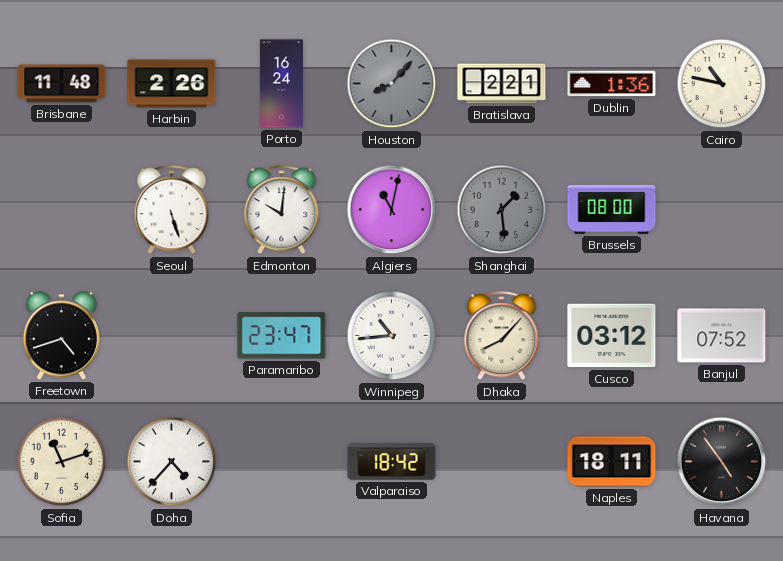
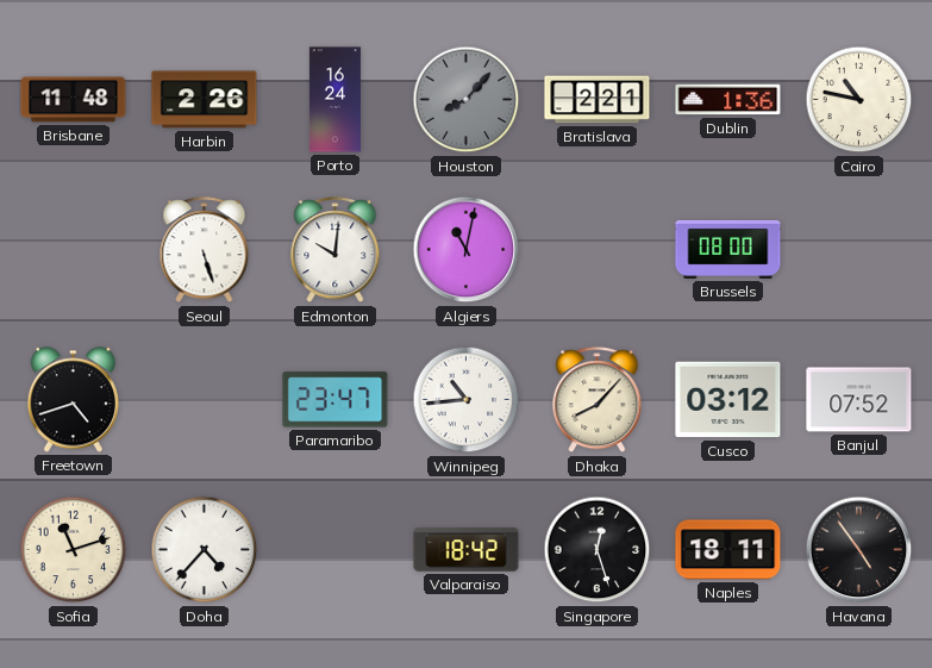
Shanghai: 1:29 -> none
Singapore: none -> 12:27
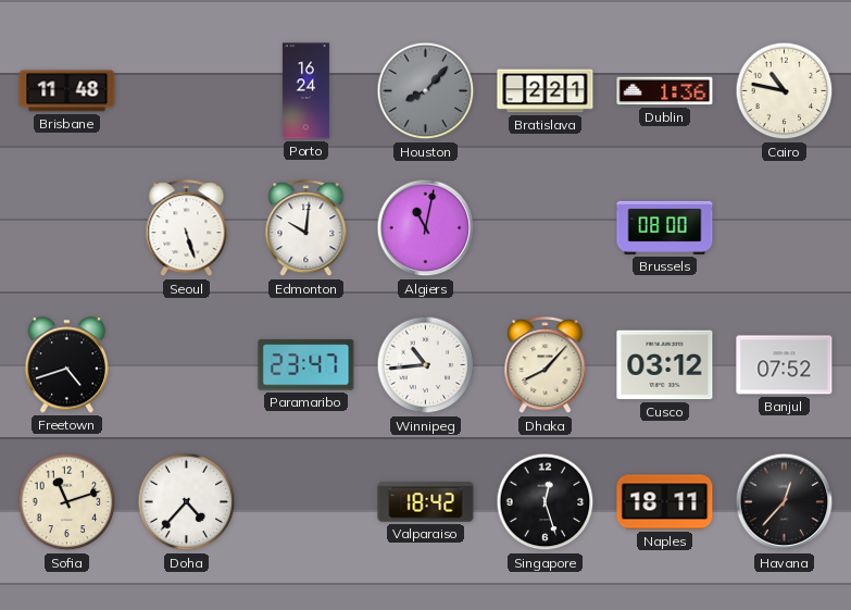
Harbin: 2:26 -> none
Havana: 4:54 -> 12:37
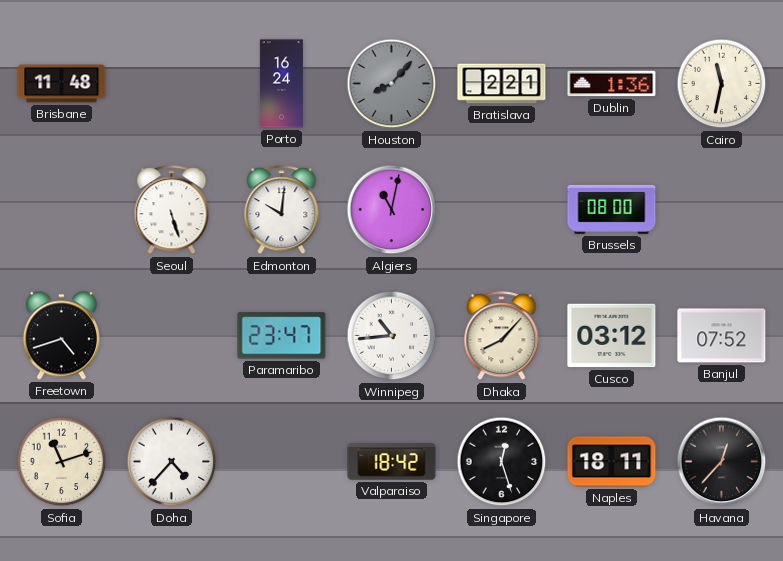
Cairo: 10:47 -> 11:32
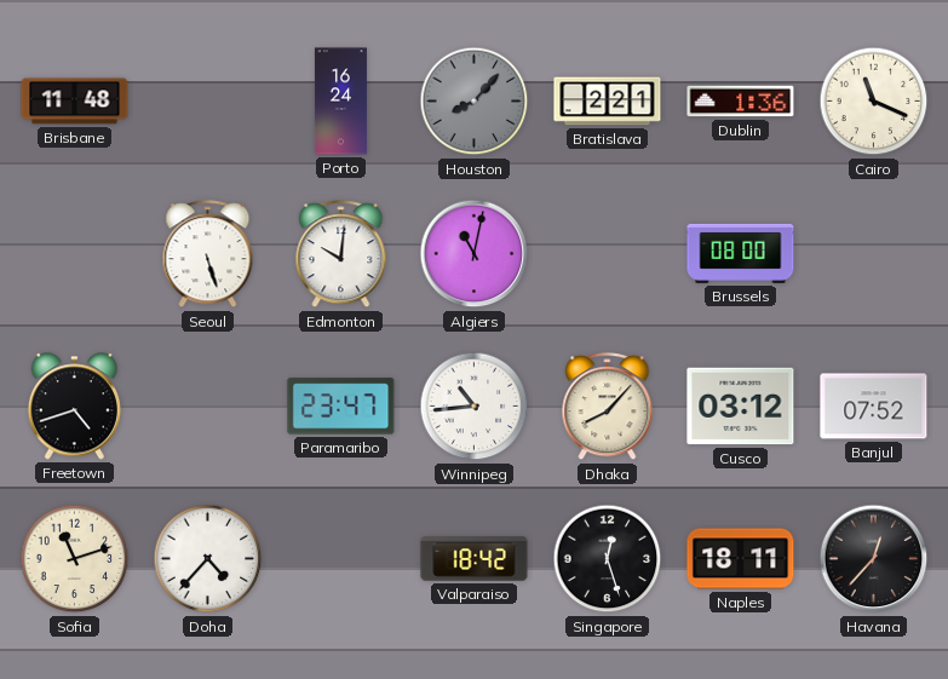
Cairo: 11:32 -> 11:19
